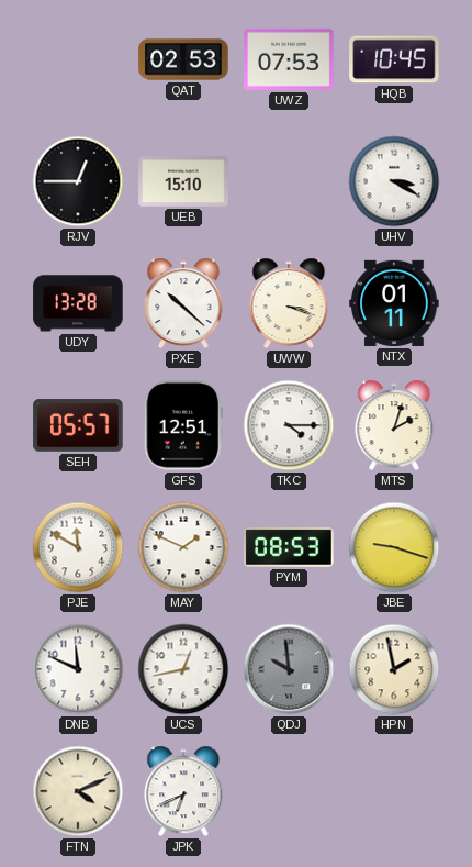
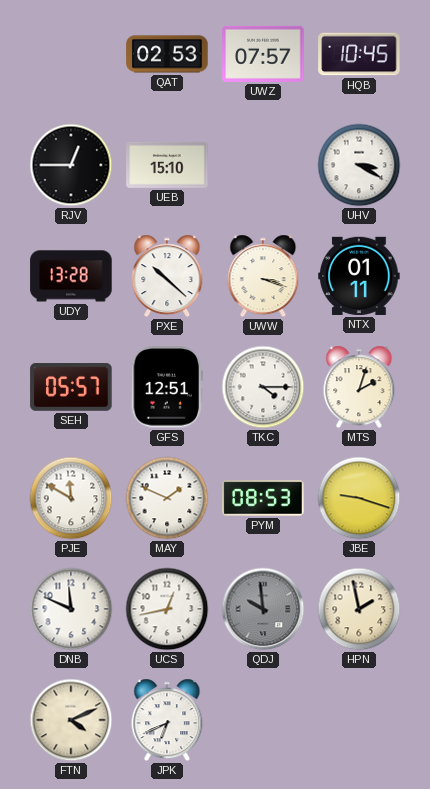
UWZ: 07:53 -> 07:57
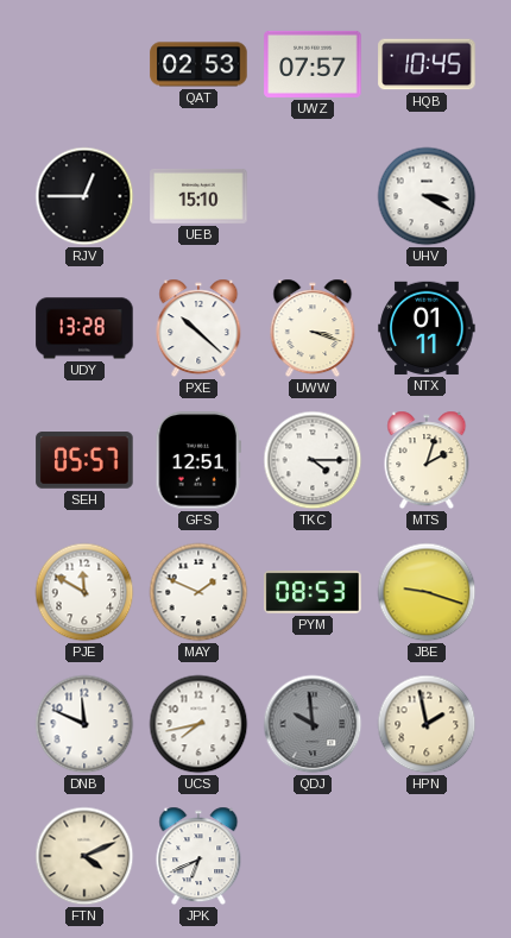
UCS: 12:43 -> 7:43
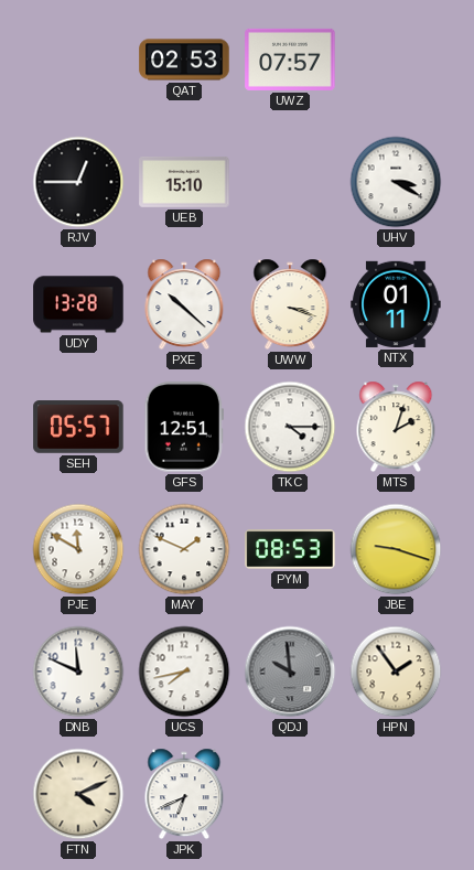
HQB: 10:45 -> none
HPN: 1:58 -> 1:54
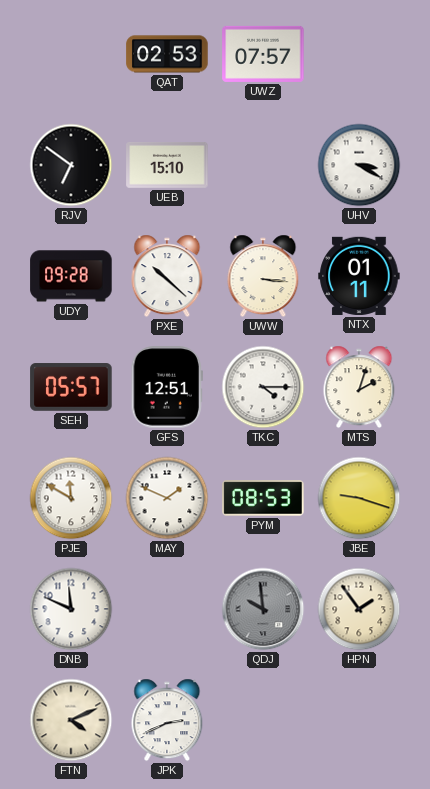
RJV: 12:45 -> 6:51
UDY: 13:28 -> 09:28
UWW: 3:18 -> 3:16
UCS: 7:43 -> none
JPK: 6:41 -> 2:41
